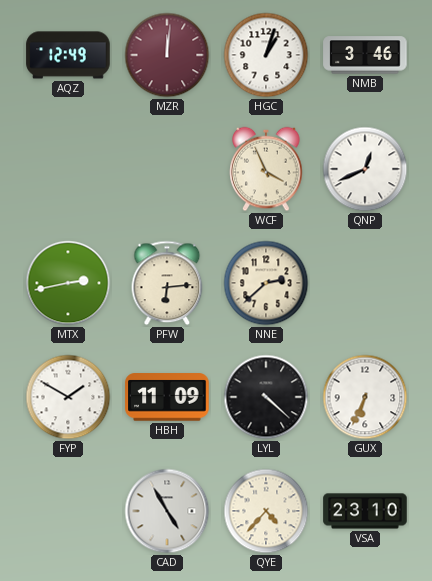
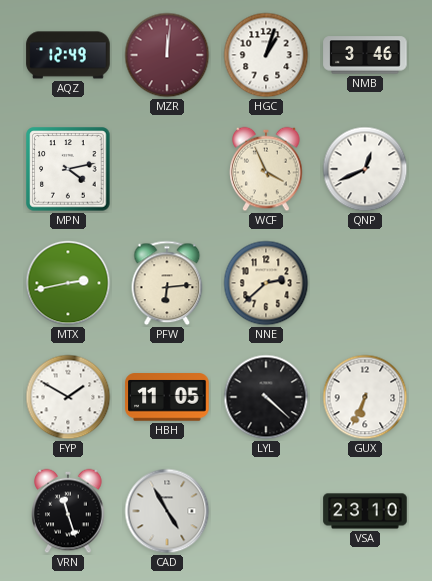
MPN: none -> 4:13
HBH: 11:09 -> 11:05
VRN: none -> 11:27
QYE: 4:37 -> none
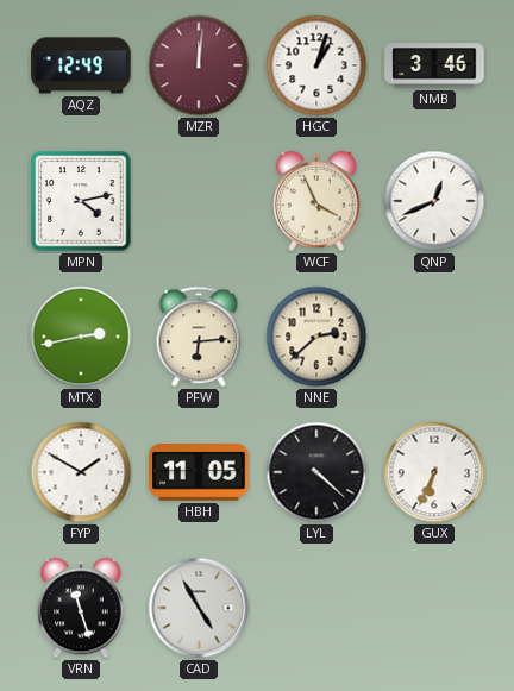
VSA: 23:10 -> none
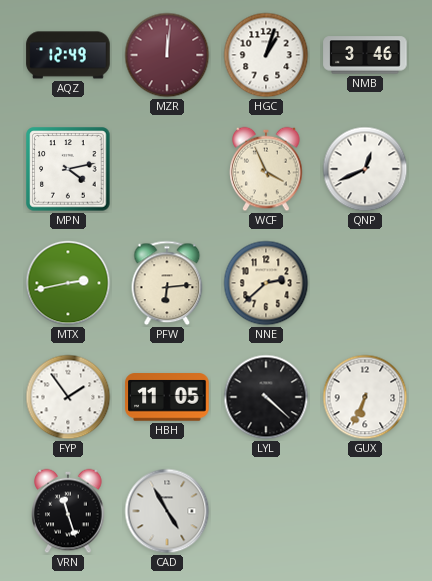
FYP: 1:50 -> 1:54
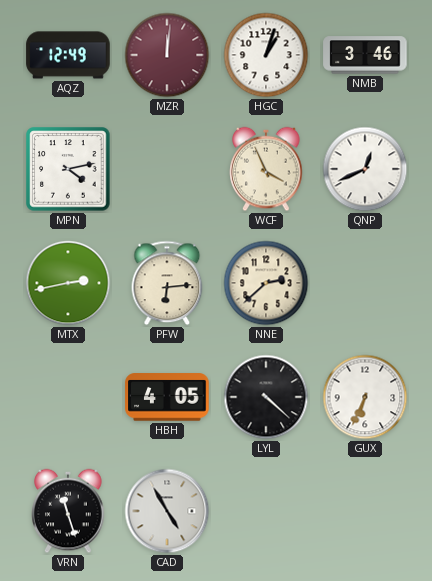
FYP: 1:54 -> none
HBH: 11:05 -> 4:05
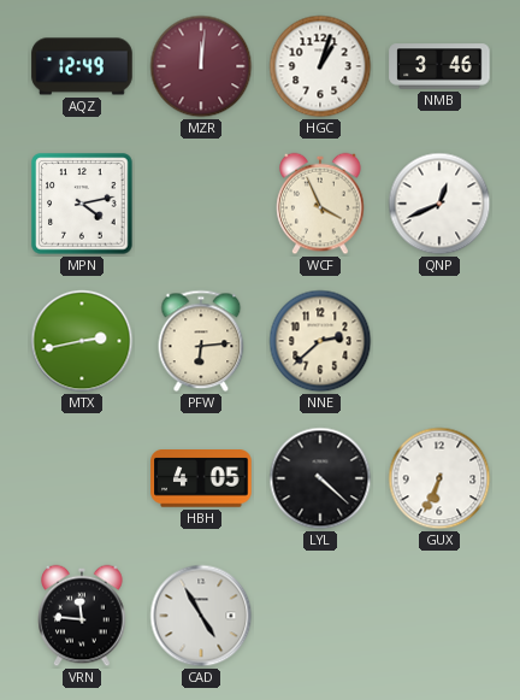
VRN: 11:27 -> 11:46
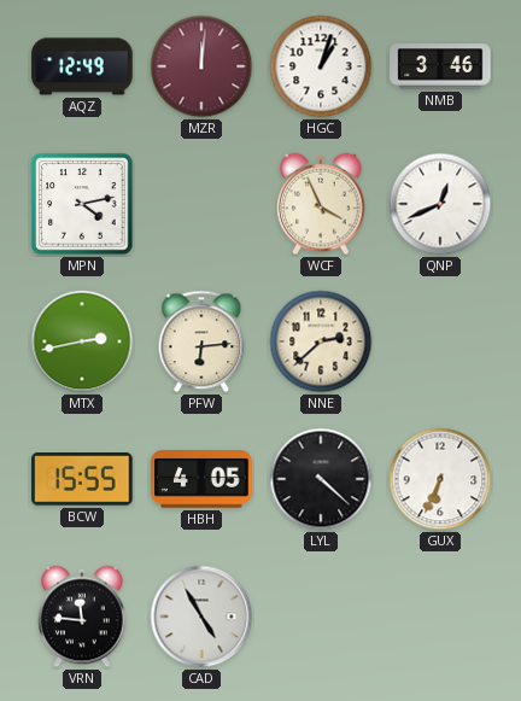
BCW: none -> 15:55
